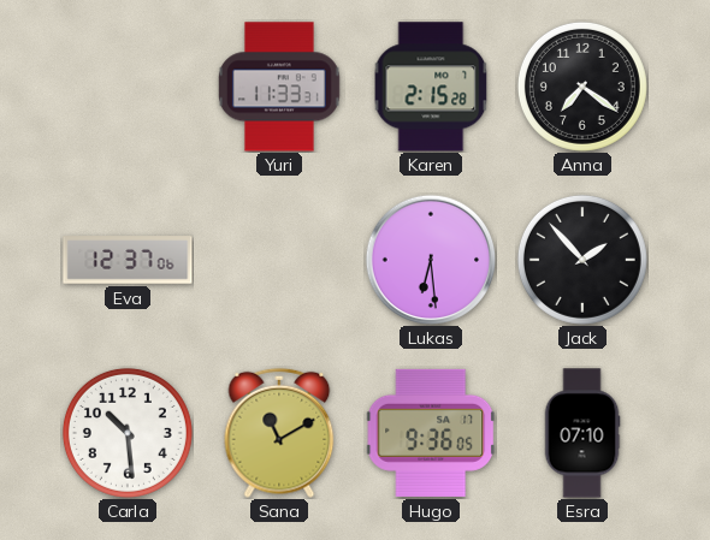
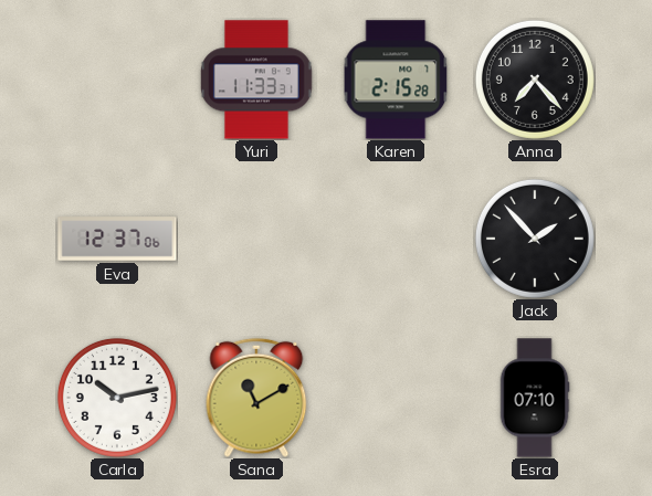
Anna: 7:21 -> 7:23
Lukas: 6:29 -> none
Carla: 10:29 -> 10:13
Hugo: 9:36 -> none
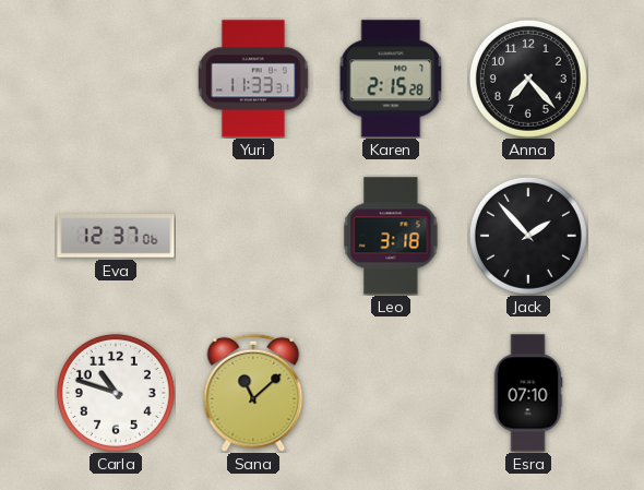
Leo: none -> 3:18
Carla: 10:13 -> 10:48
Sana: 11:10 -> 11:08
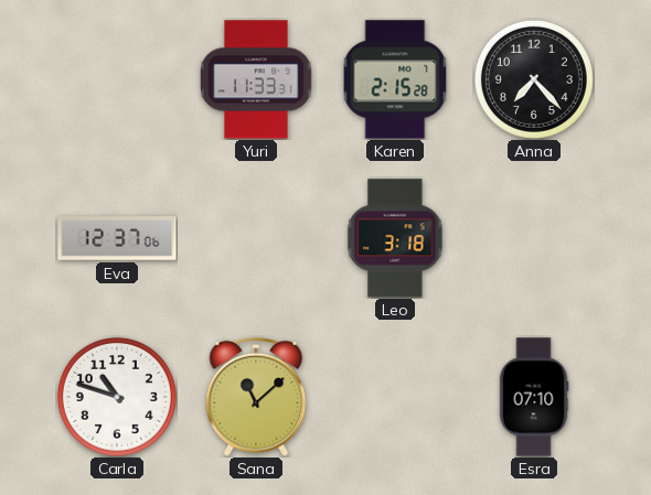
Jack: 1:53 -> none
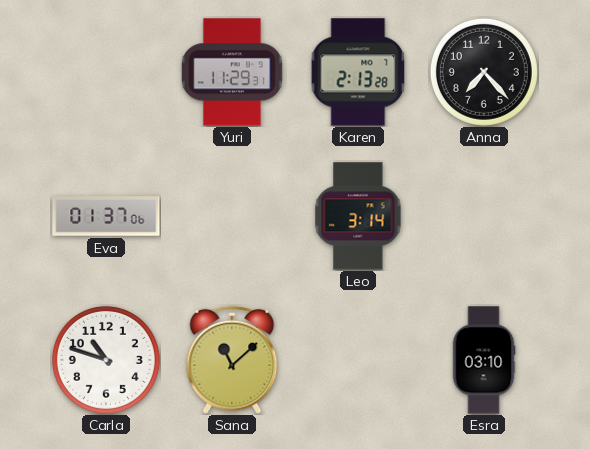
Yuri: 11:33 -> 11:29
Karen: 2:15 -> 2:13
Eva: 12:37 -> 01:37
Leo: 3:18 -> 3:14
Esra: 07:10 -> 03:10
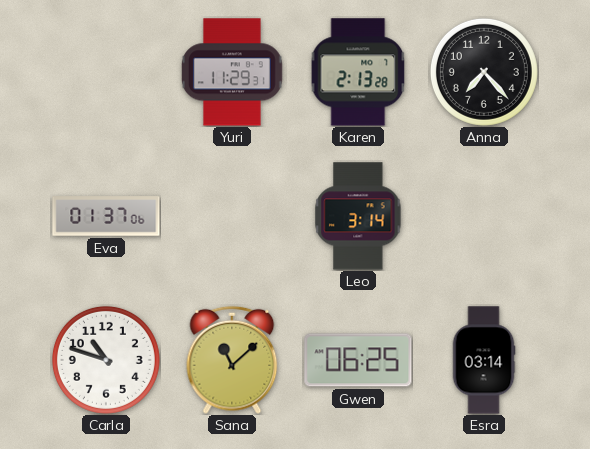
Gwen: none -> 06:25
Esra: 03:10 -> 03:14
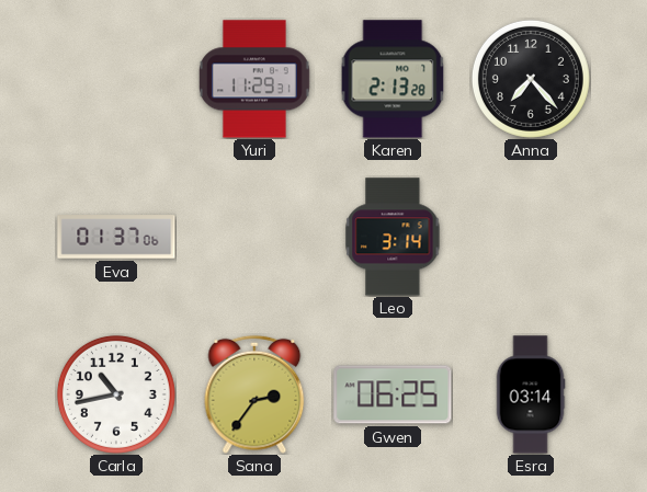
Carla: 10:48 -> 10:43
Sana: 11:08 -> 2:36
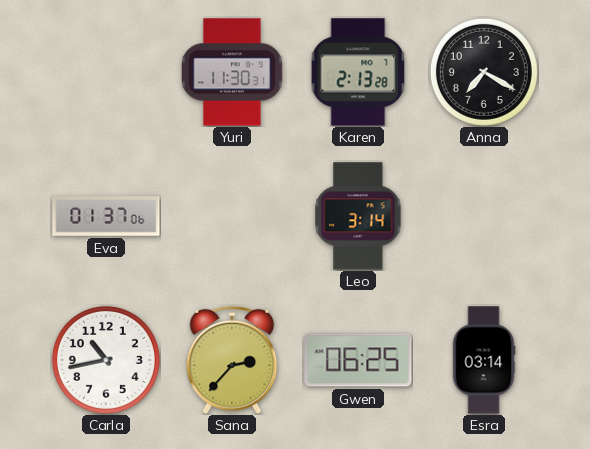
Yuri: 11:29 -> 11:30
Anna: 7:23 -> 7:20
Sana: 2:36 -> 2:37
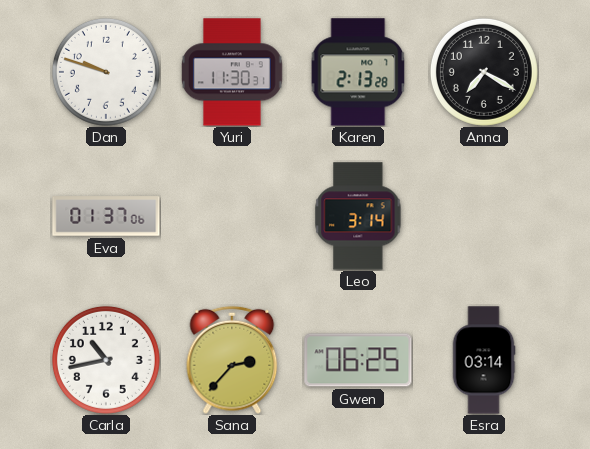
Dan: none -> 9:48
